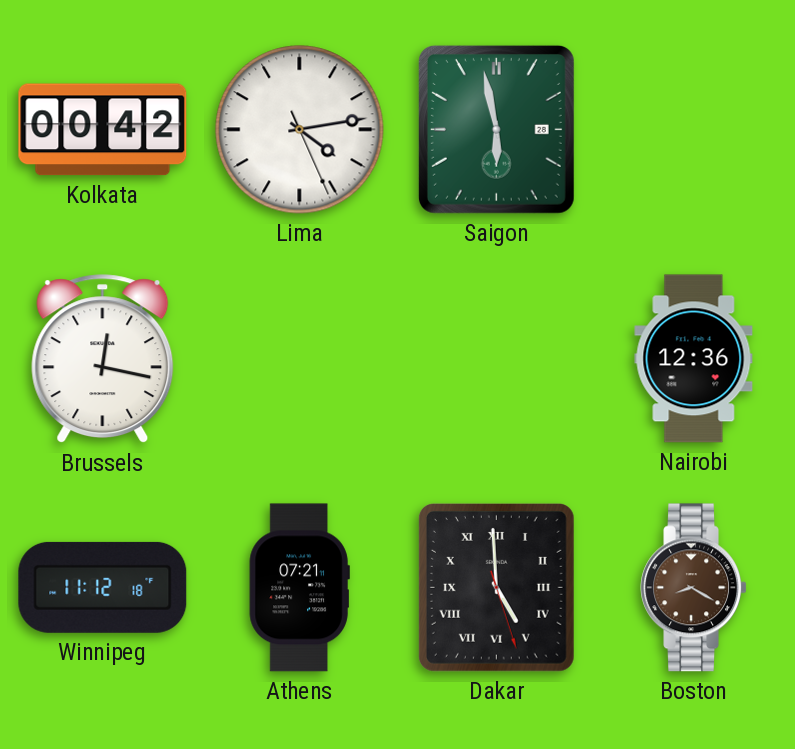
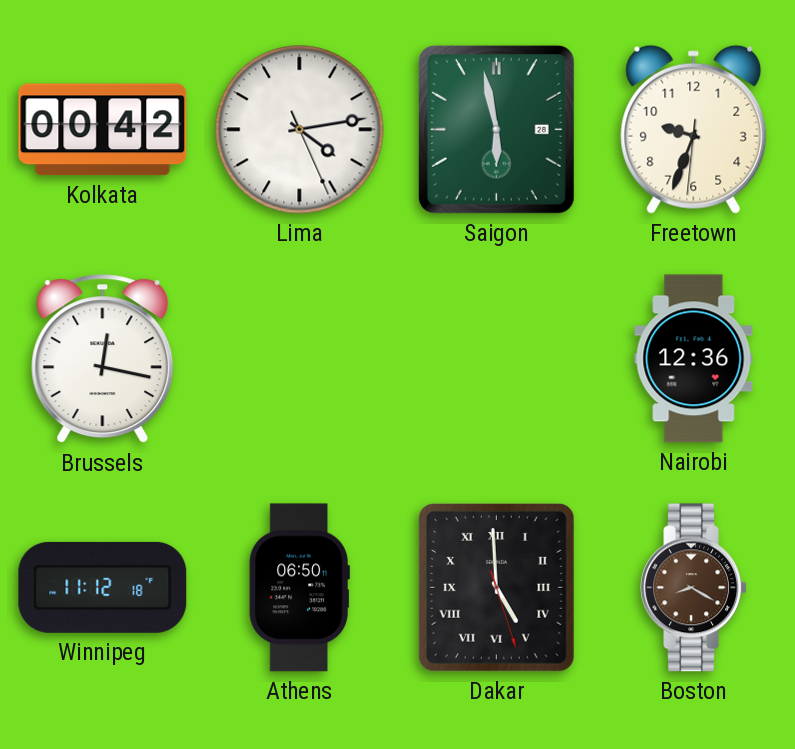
Freetown: none -> 9:33
Athens: 07:21 -> 06:50
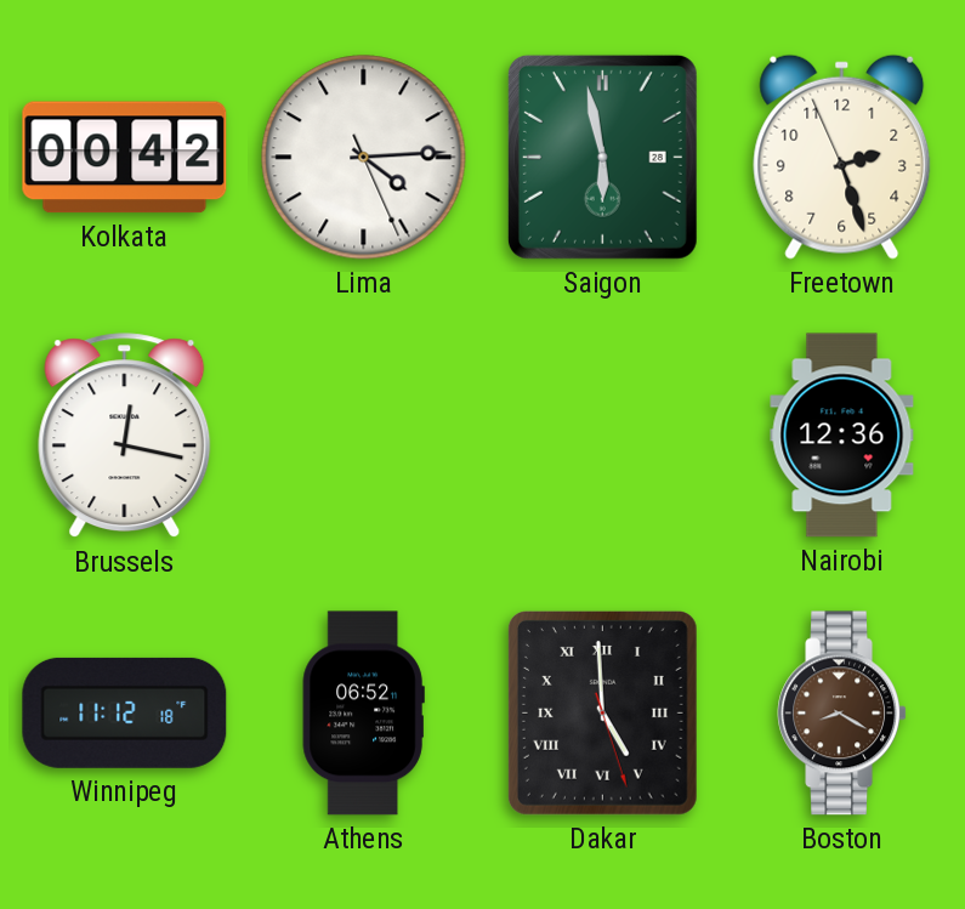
Lima: 4:13 -> 4:14
Freetown: 9:33 -> 2:26
Athens: 06:50 -> 06:52
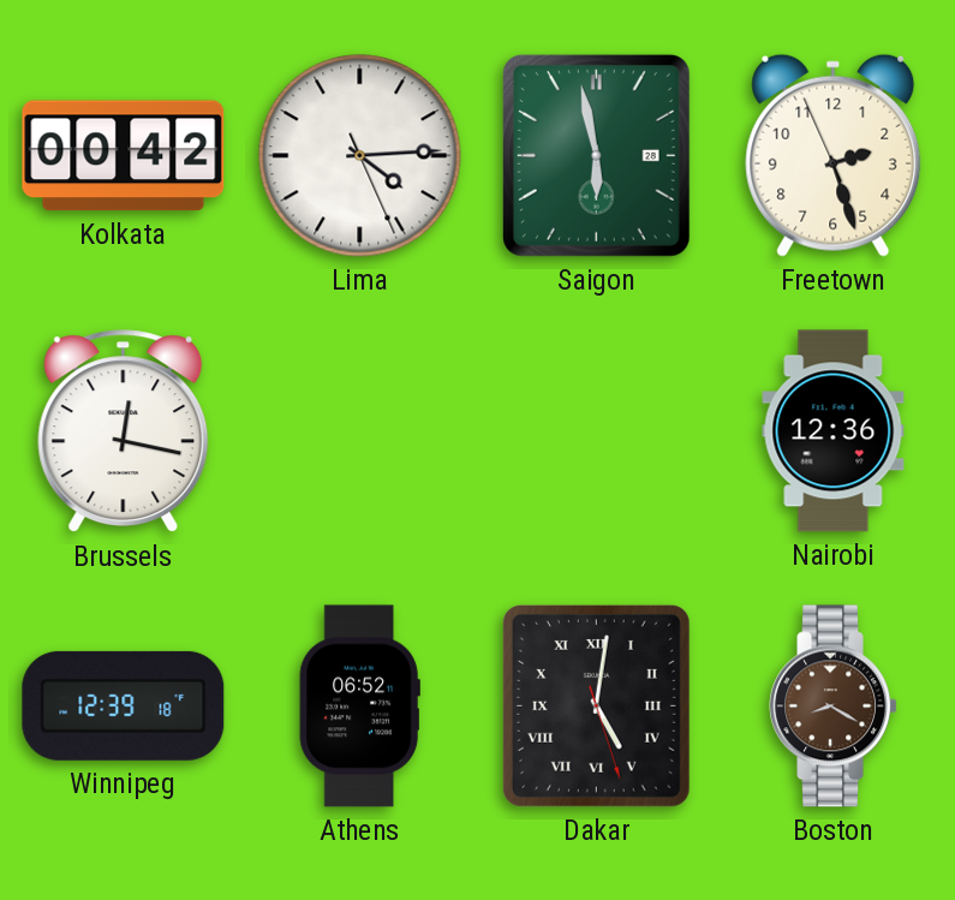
Winnipeg: 11:12 -> 12:39
Dakar: 4:59 -> 5:01
